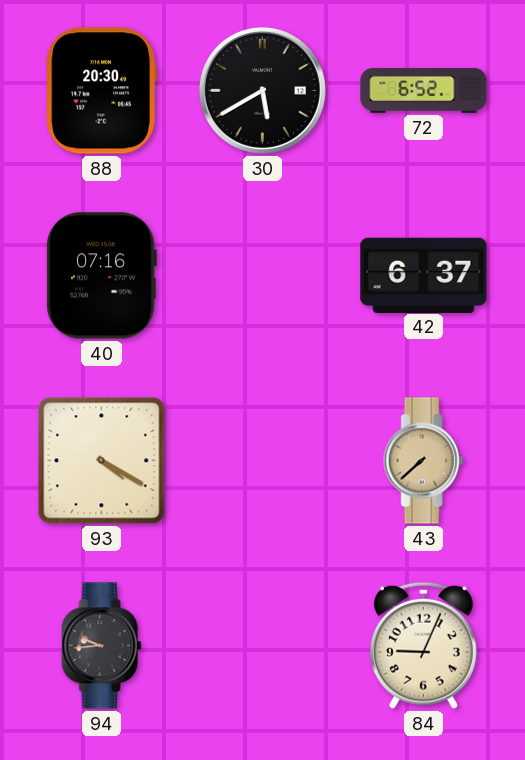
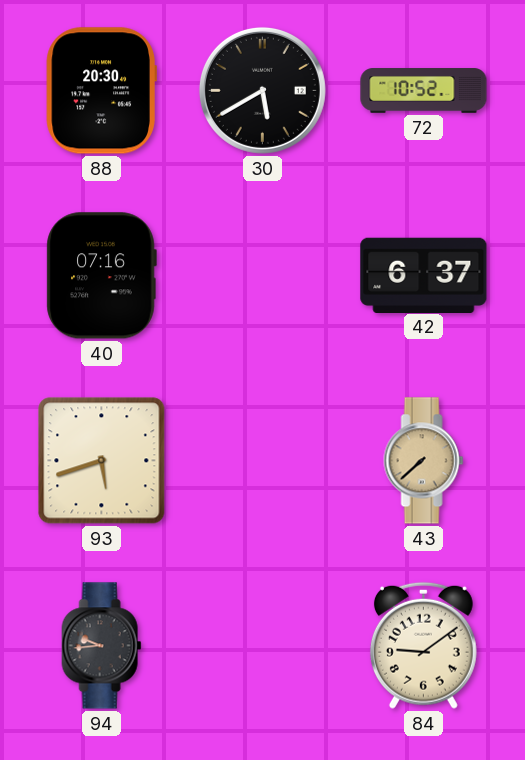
72: 6:52 -> 10:52
93: 4:20 -> 5:42
84: 9:04 -> 9:09
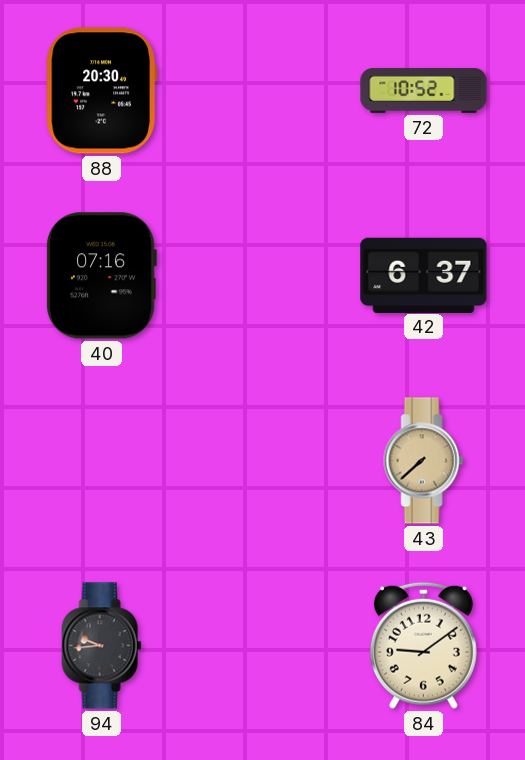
30: 5:40 -> none
93: 5:42 -> none
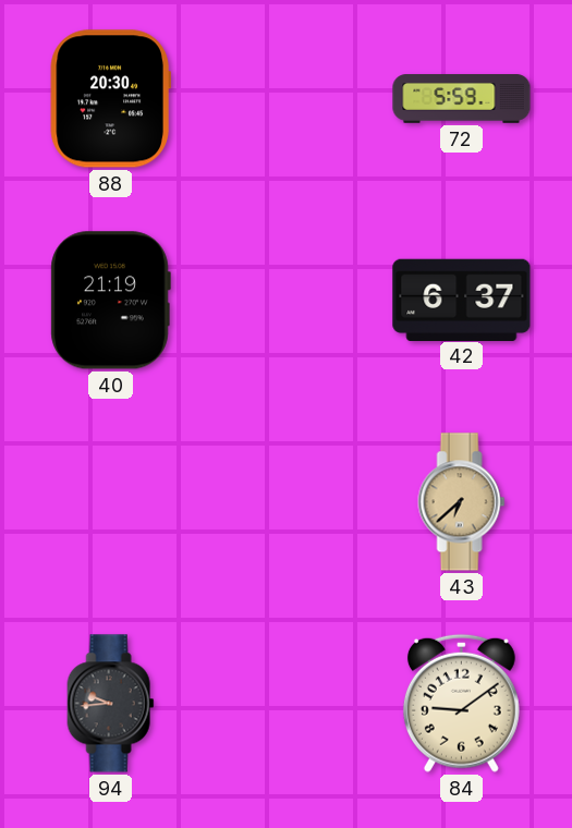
72: 10:52 -> 5:59
40: 07:16 -> 21:19
43: 7:38 -> 6:38
